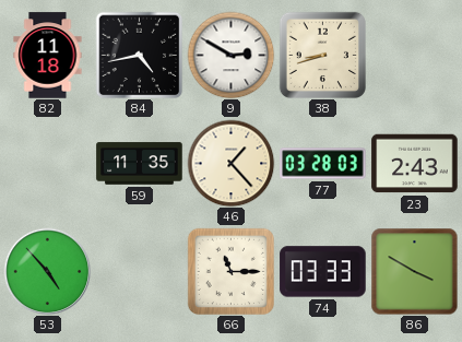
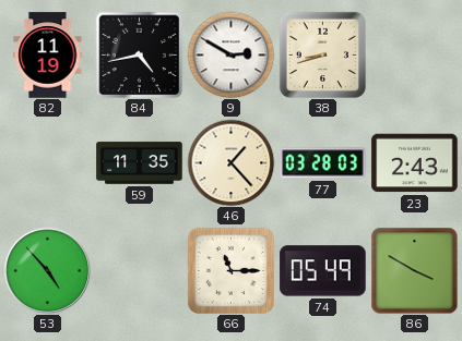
82: 11:18 -> 11:19
74: 03:33 -> 05:49
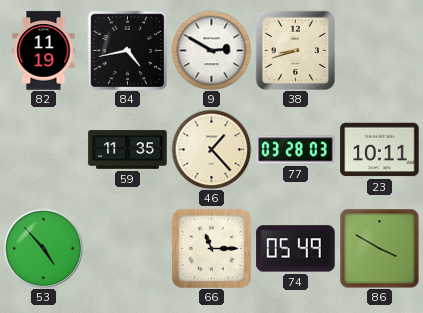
23: 2:43 -> 10:11
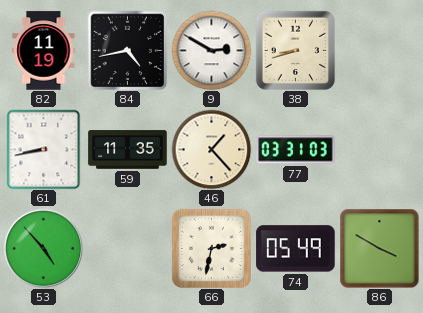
61: none -> 8:43
77: 03:28 -> 03:31
23: 10:11 -> none
66: 11:15 -> 2:32
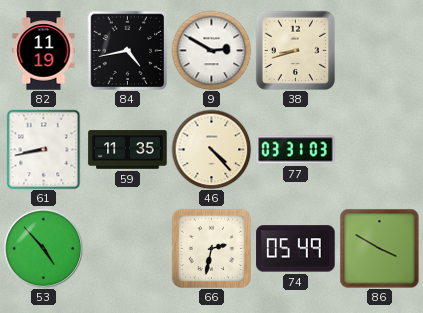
46: 1:23 -> 4:23
